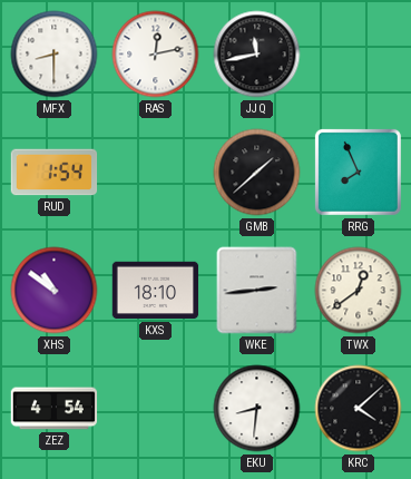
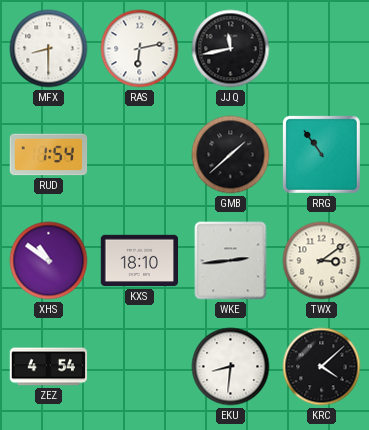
RAS: 12:13 -> 6:13
RRG: 7:56 -> 10:54
TWX: 12:39 -> 3:09
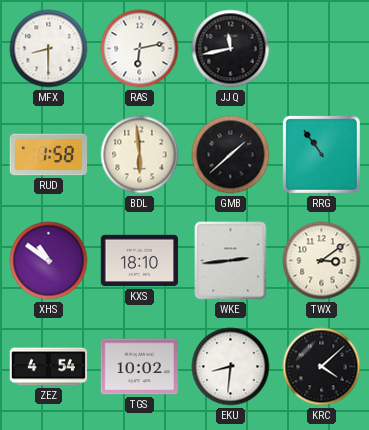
RUD: 1:54 -> 1:58
BDL: none -> 5:59
TGS: none -> 10:02
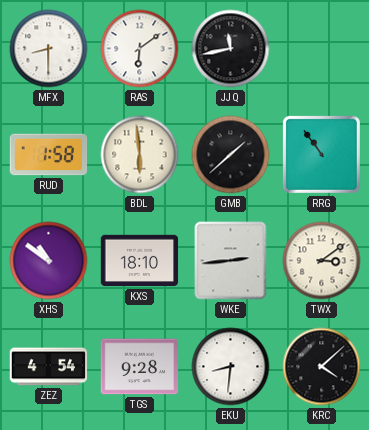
RAS: 6:13 -> 6:09
TGS: 10:02 -> 9:28
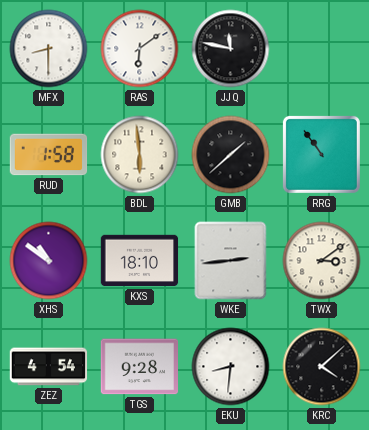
JJQ: 11:43 -> 11:47
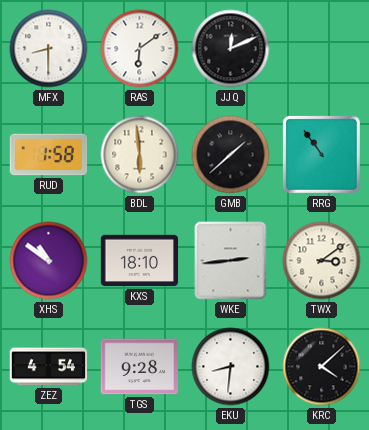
JJQ: 11:47 -> 12:11
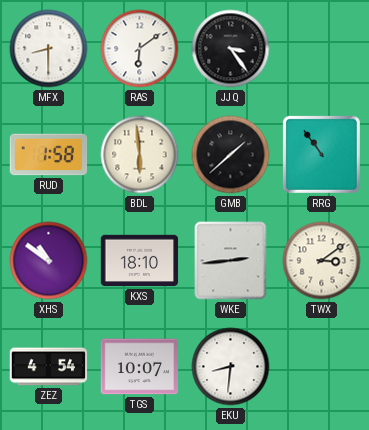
JJQ: 12:11 -> 3:24
TGS: 9:28 -> 10:07
KRC: 4:08 -> none
